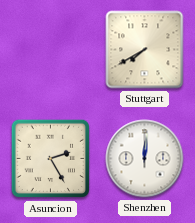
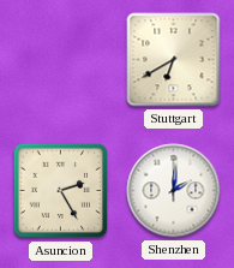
Stuttgart: 7:40 -> 6:40
Shenzhen: 12:01 -> 2:01
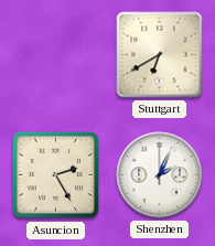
Shenzhen: 2:01 -> 2:04
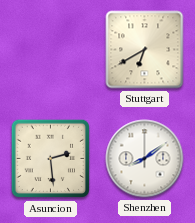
Asuncion: 2:25 -> 2:29
Shenzhen: 2:04 -> 8:09
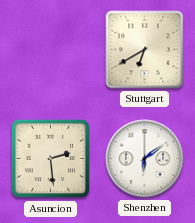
Shenzhen: 8:09 -> 6:09
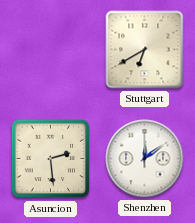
Shenzhen: 6:09 -> 12:09
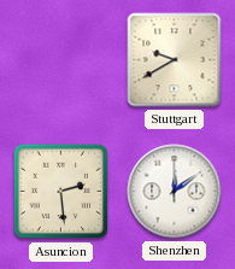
Stuttgart: 6:40 -> 9:40
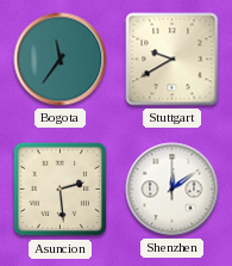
Bogota: none -> 11:36
